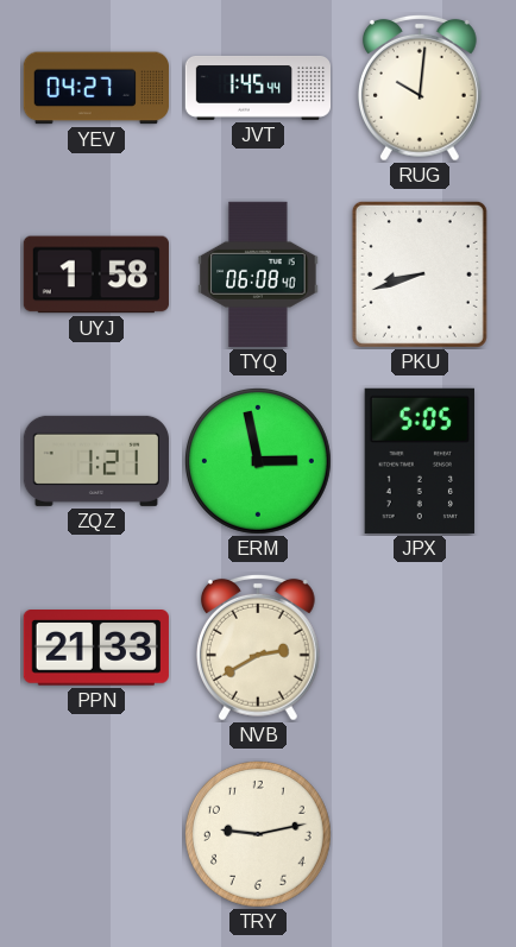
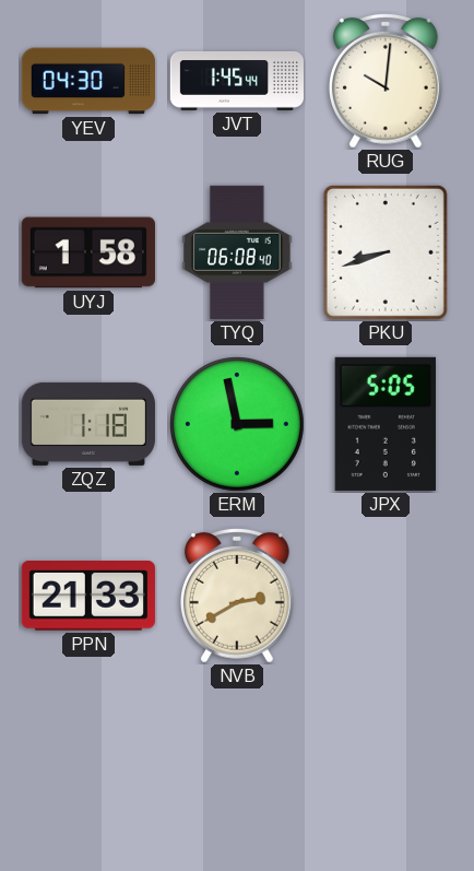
YEV: 04:27 -> 04:30
ZQZ: 1:21 -> 1:18
TRY: 9:13 -> none
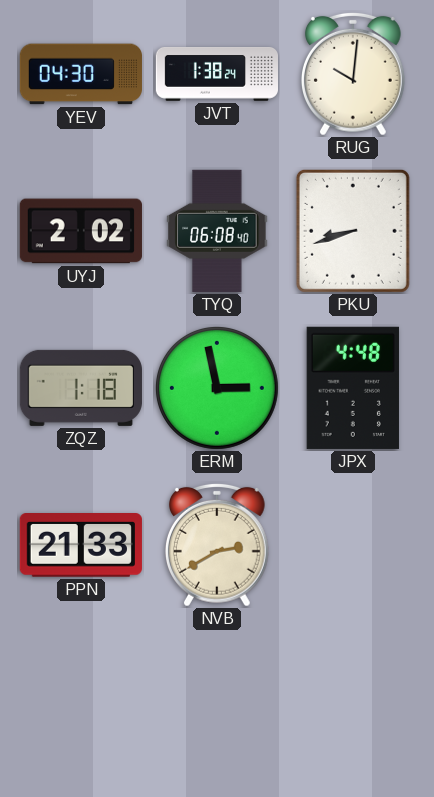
JVT: 1:45 -> 1:38
UYJ: 1:58 -> 2:02
JPX: 5:05 -> 4:48
